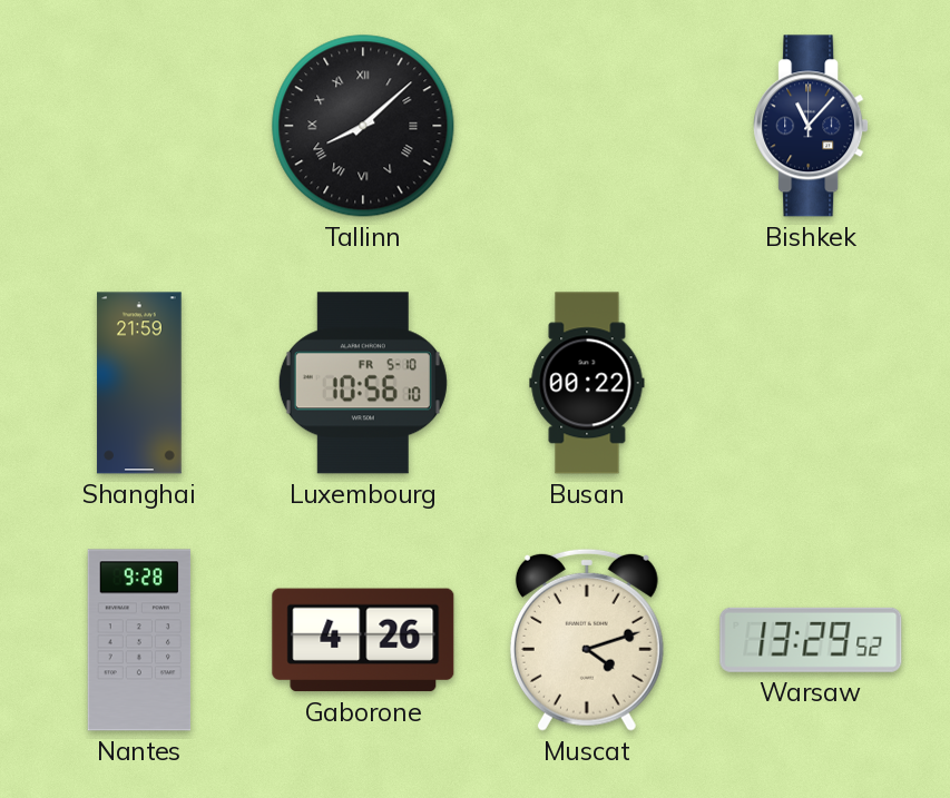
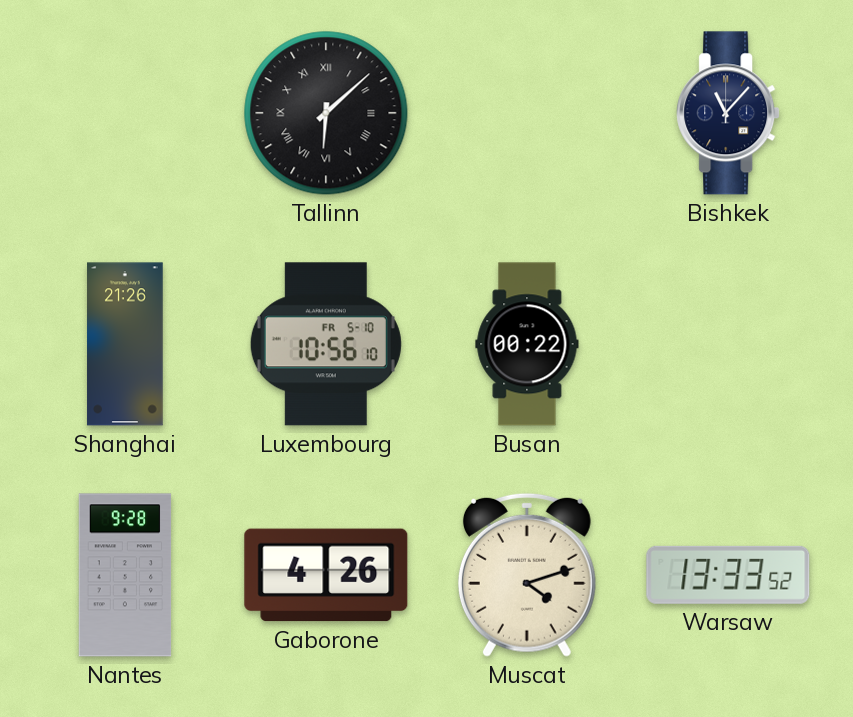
Tallinn: 8:08 -> 6:08
Shanghai: 21:59 -> 21:26
Warsaw: 13:29 -> 13:33
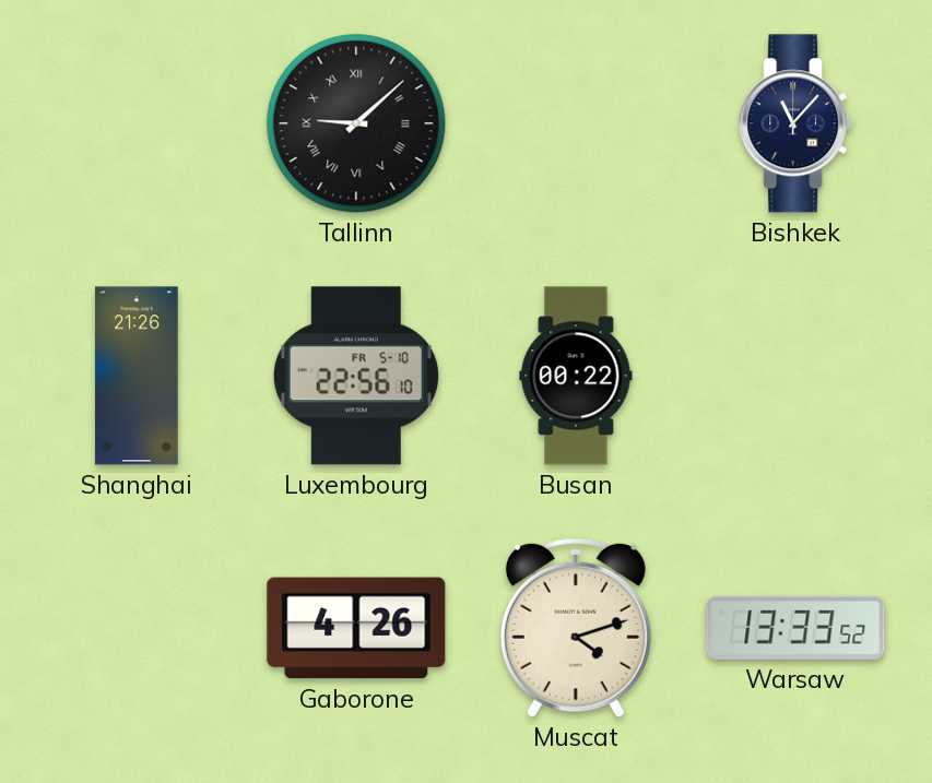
Tallinn: 6:08 -> 9:08
Luxembourg: 10:56 -> 22:56
Nantes: 9:28 -> none
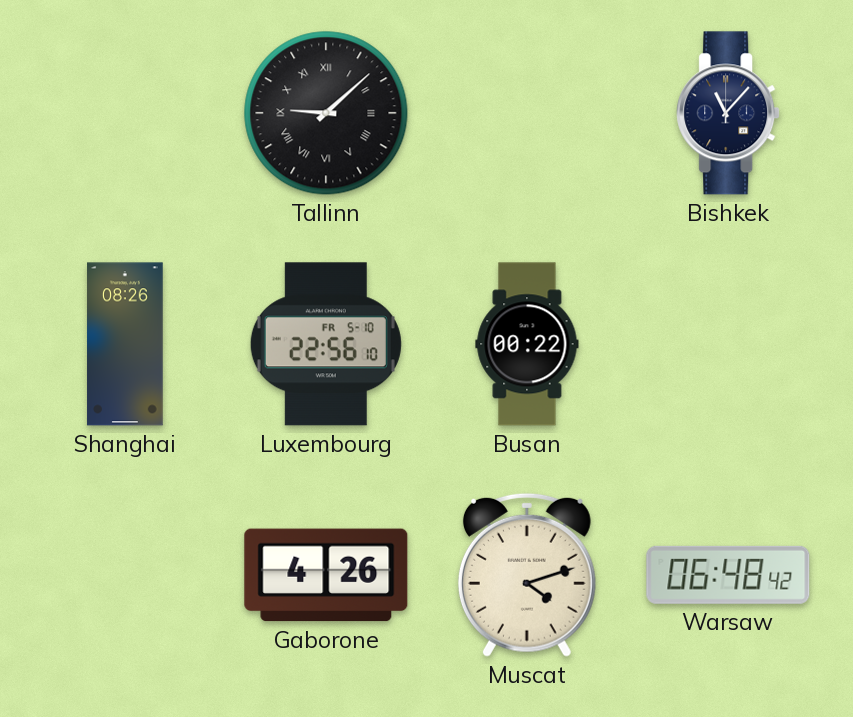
Shanghai: 21:26 -> 08:26
Warsaw: 13:33 -> 06:48
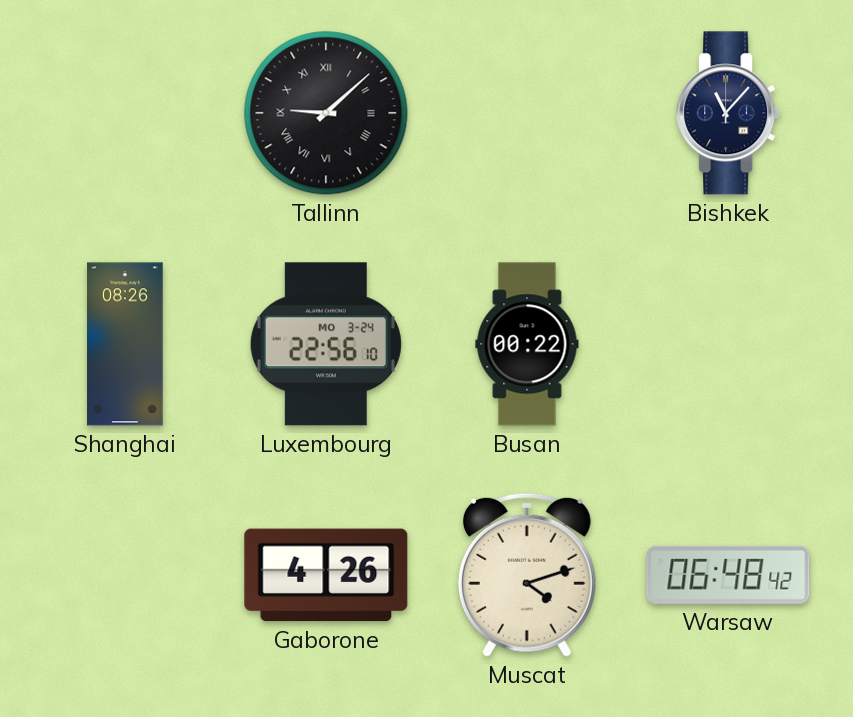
Luxembourg date: FR 5-10 -> MO 3-24
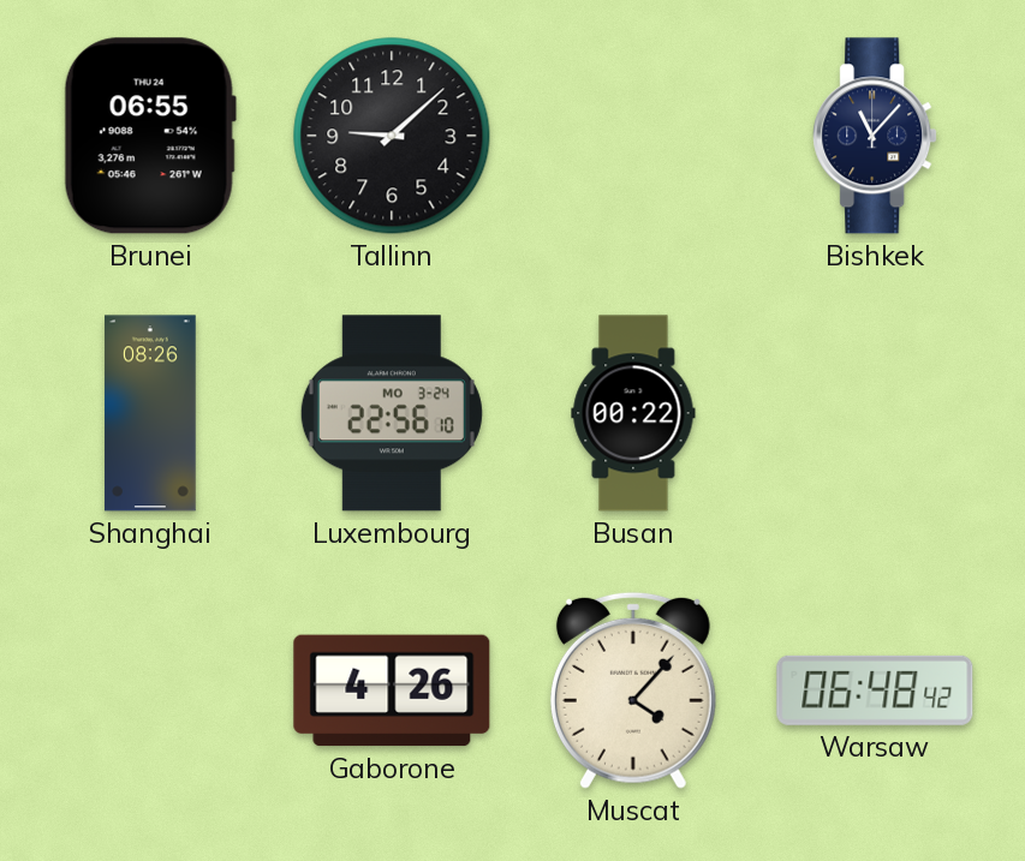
Brunei: none -> 06:55
Tallinn numerals: Roman -> Arabic
Muscat: 4:12 -> 4:07
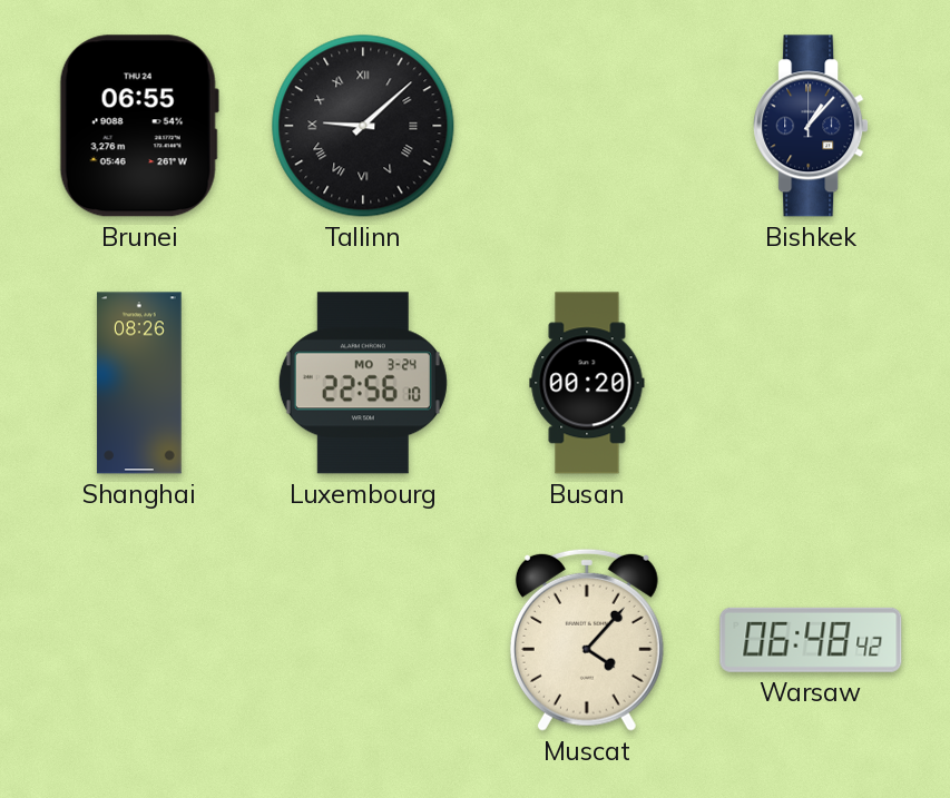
Tallinn numerals: Arabic -> Roman
Bishkek: 11:07 -> 1:07
Busan: 00:22 -> 00:20
Gaborone: 4:26 -> none
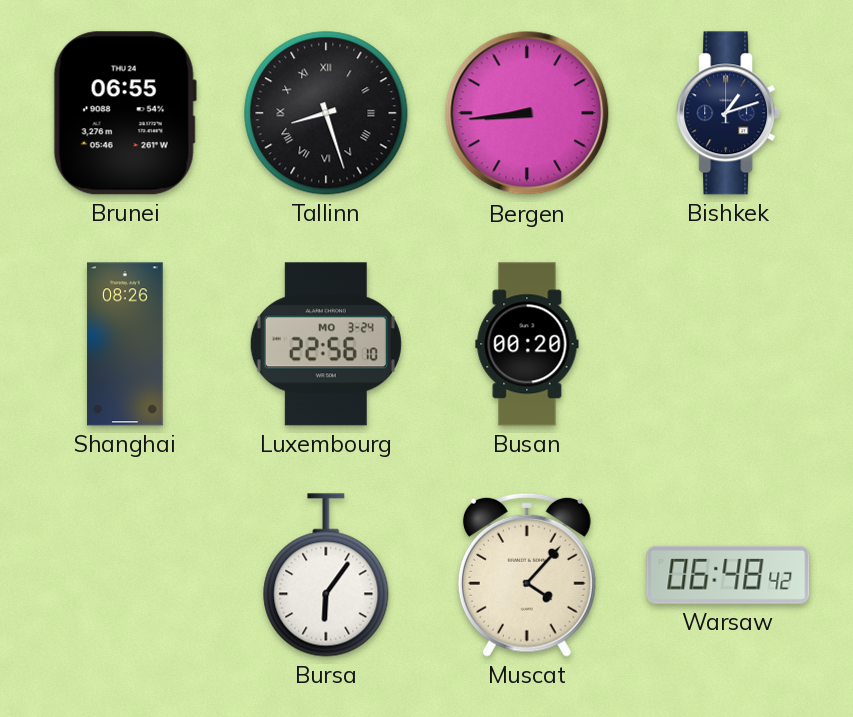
Tallinn: 9:08 -> 8:27
Bergen: none -> 8:44
Bishkek: 1:07 -> 1:12
Bursa: none -> 6:06
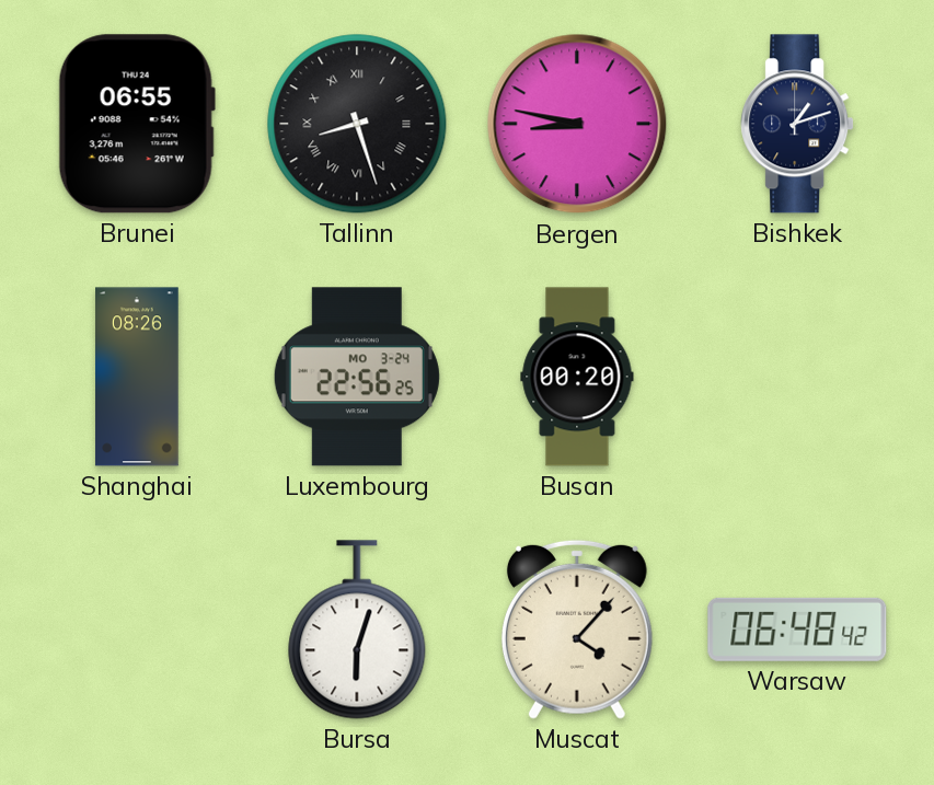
Bergen: 8:44 -> 8:47
Luxembourg: 22:56:10 -> 22:56:25
Bursa: 6:06 -> 6:03
